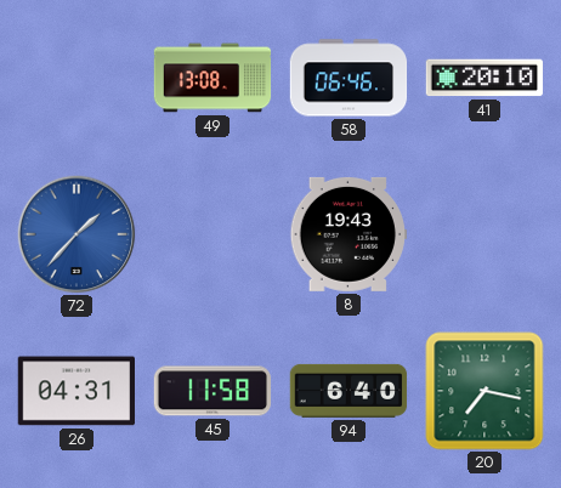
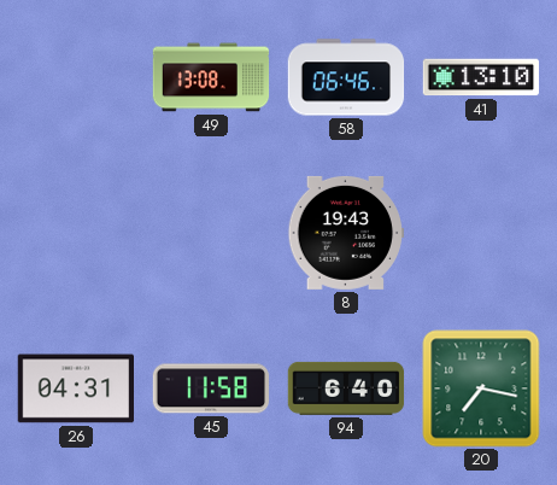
41: 20:10 -> 13:10
72: 1:37 -> none
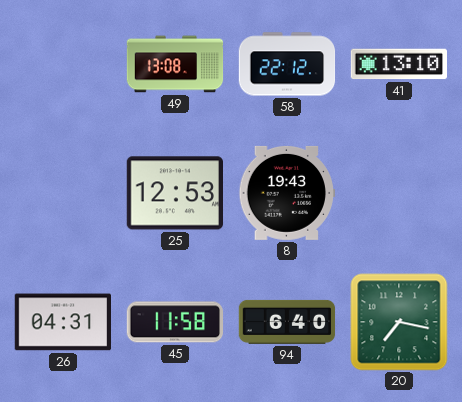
58: 06:46 -> 22:12
25: none -> 12:53
